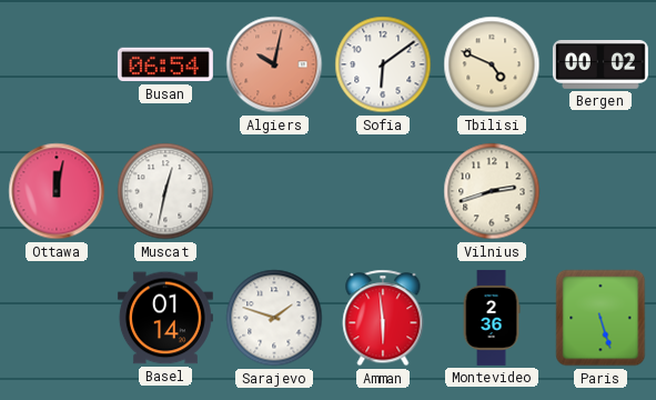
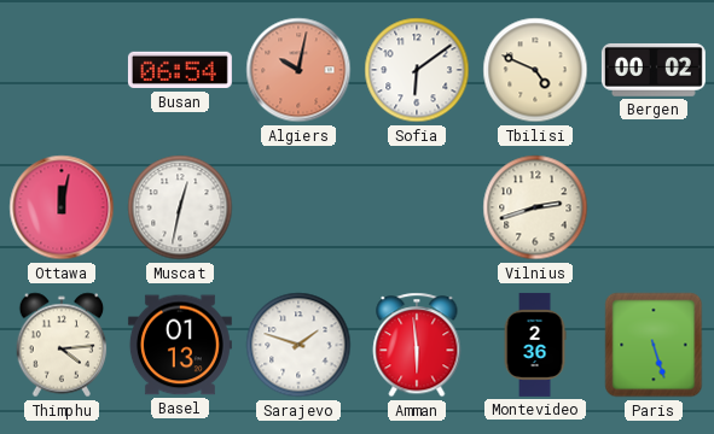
Thimphu: none -> 4:14
Basel: 01:14 -> 01:13
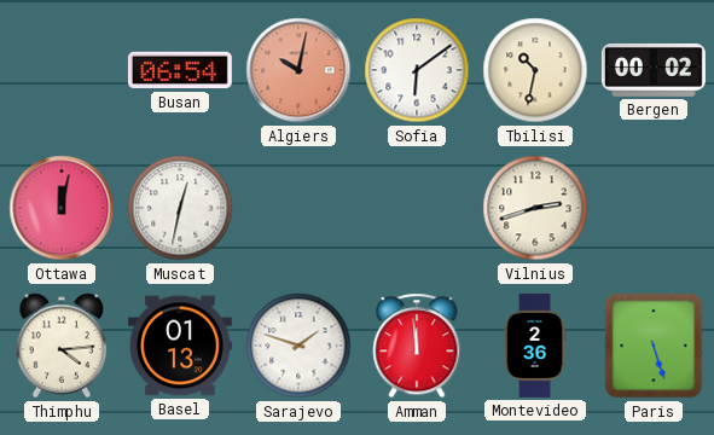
Tbilisi: 4:49 -> 10:32
Amman: 5:59 -> 11:59
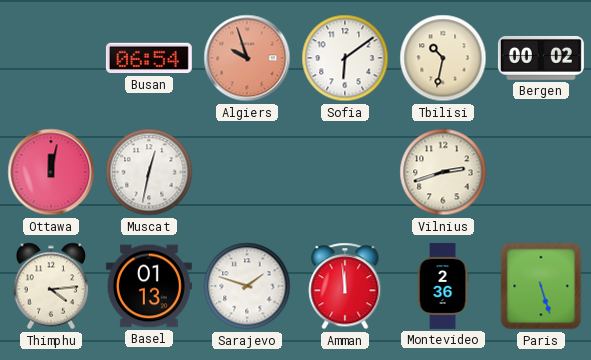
Algiers: 10:02 -> 9:57
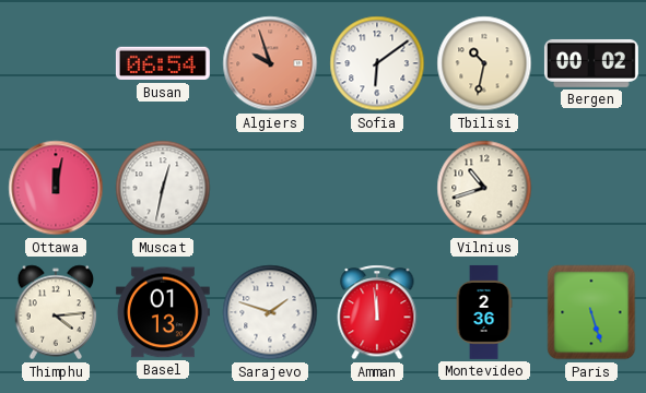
Vilnius: 2:42 -> 10:42
